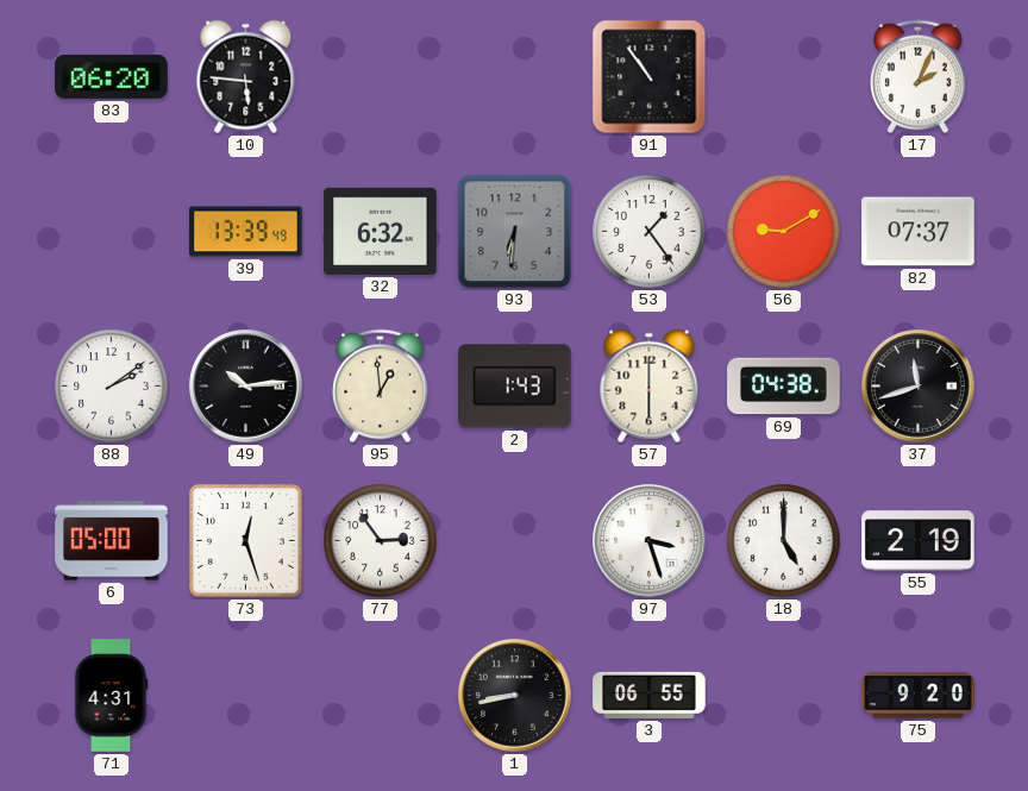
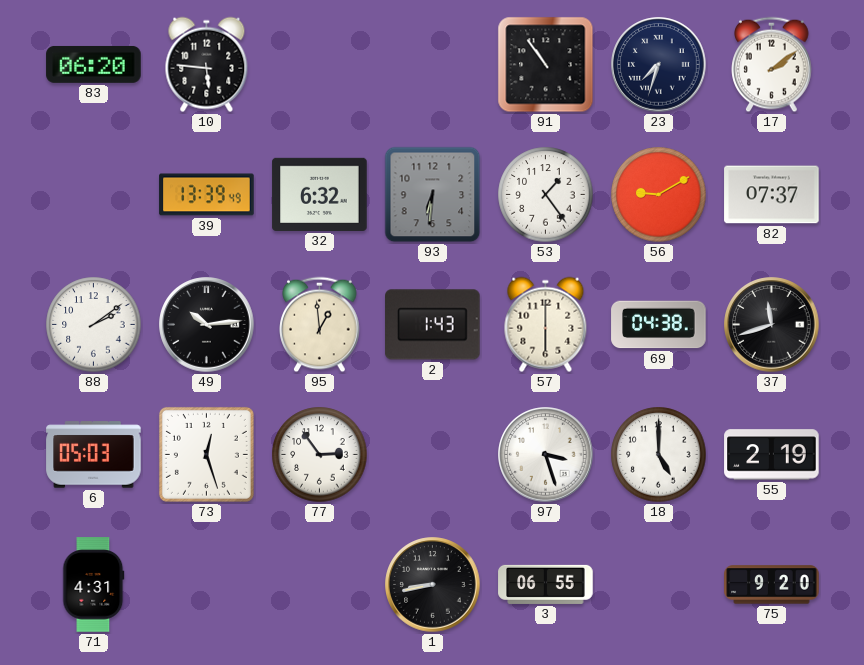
23: none -> 7:33
17: 2:04 -> 2:09
6: 05:00 -> 05:03
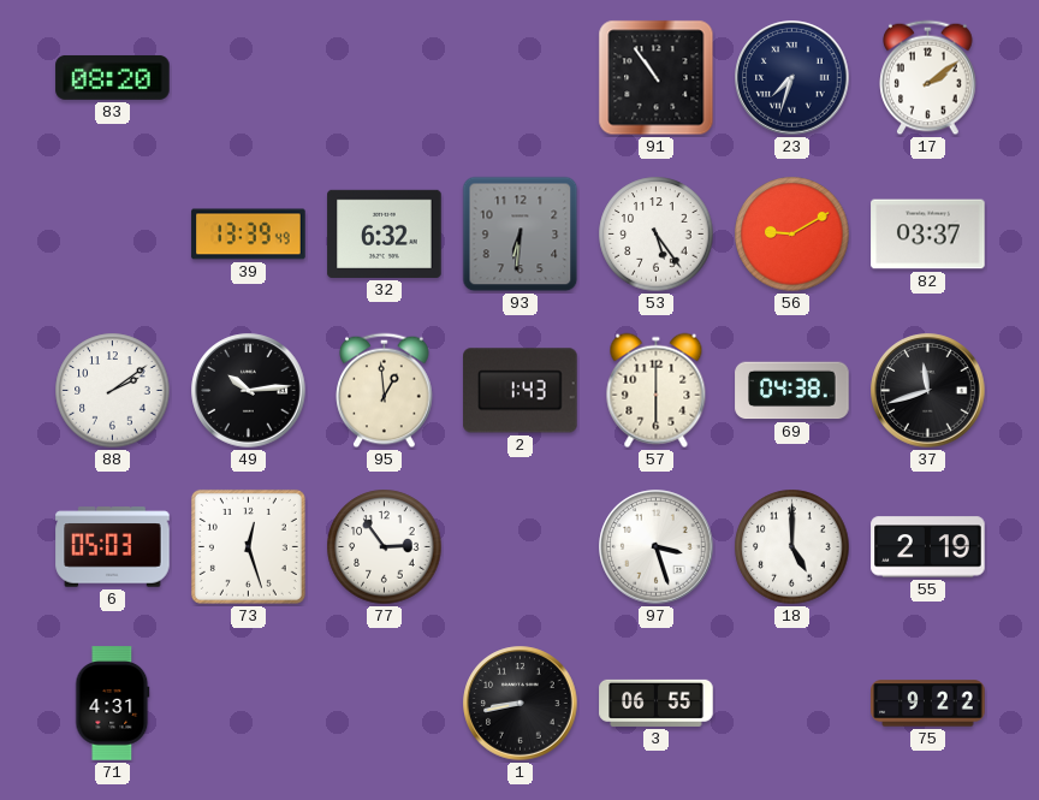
83: 06:20 -> 08:20
10: 5:46 -> none
53: 1:24 -> 5:24
82: 07:37 -> 03:37
75: 9:20 -> 9:22
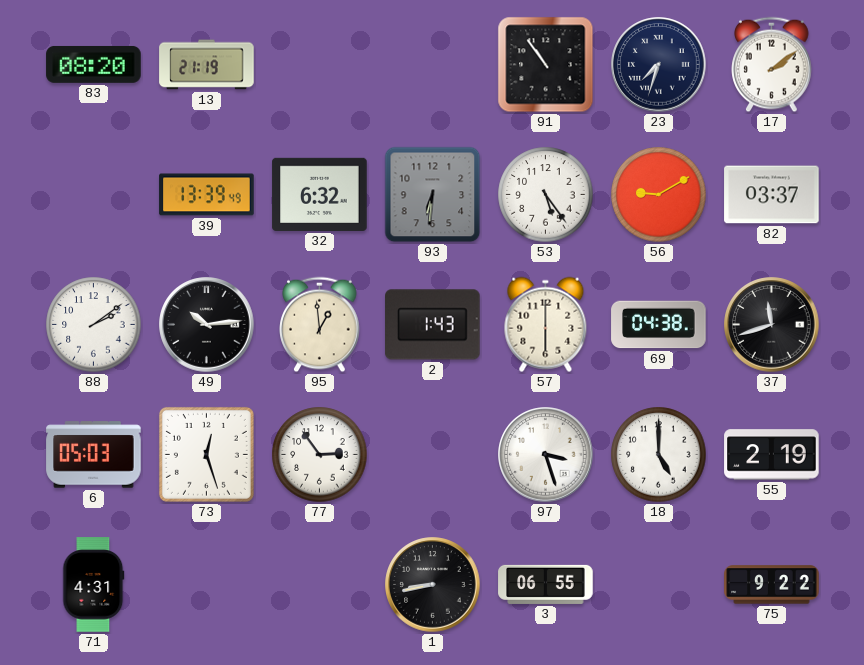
13: none -> 21:19
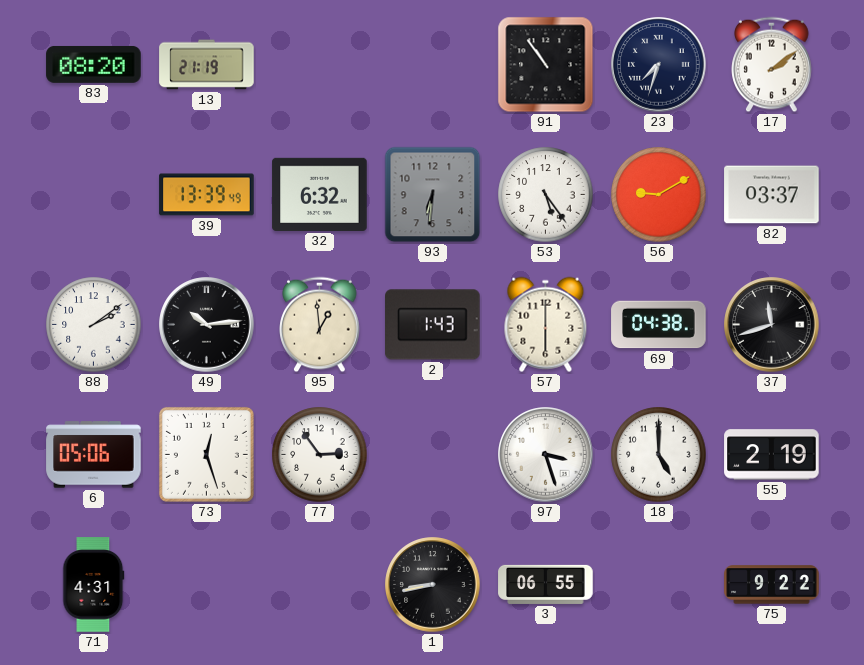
6: 05:03 -> 05:06
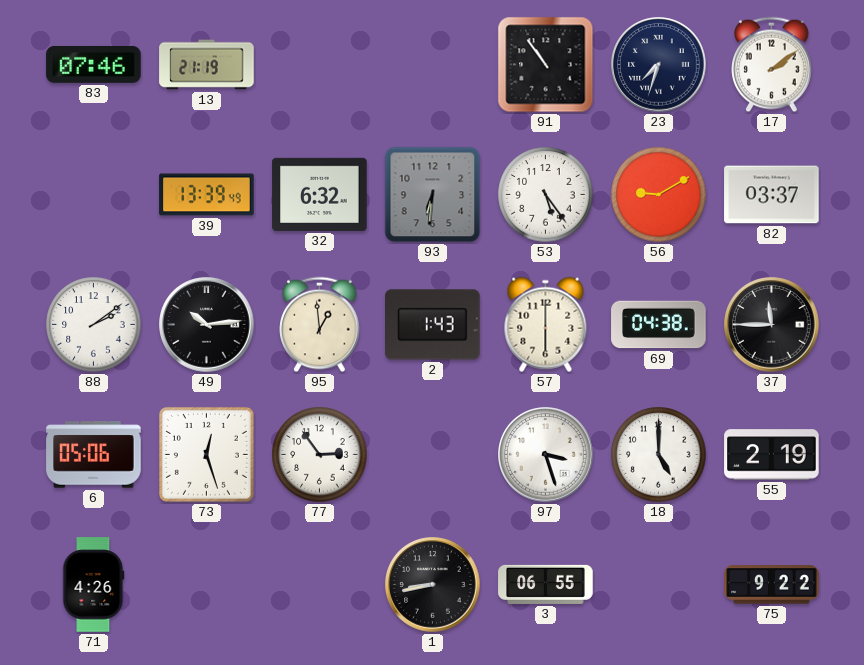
83: 08:20 -> 07:46
37: 11:42 -> 11:45
71: 4:31 -> 4:26
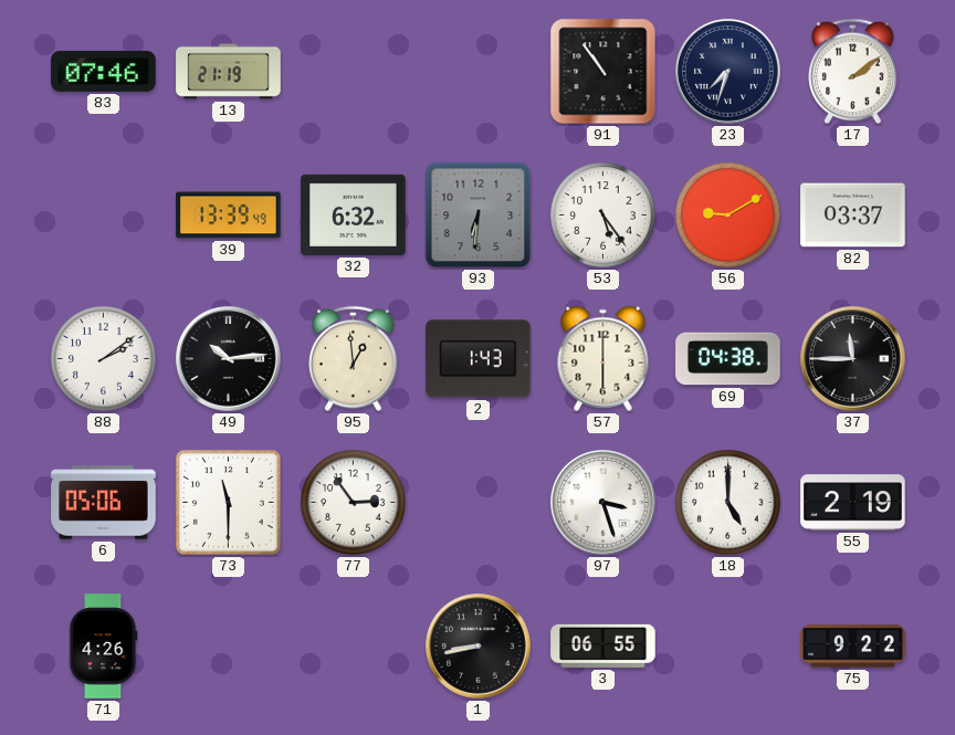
73: 12:27 -> 11:30
